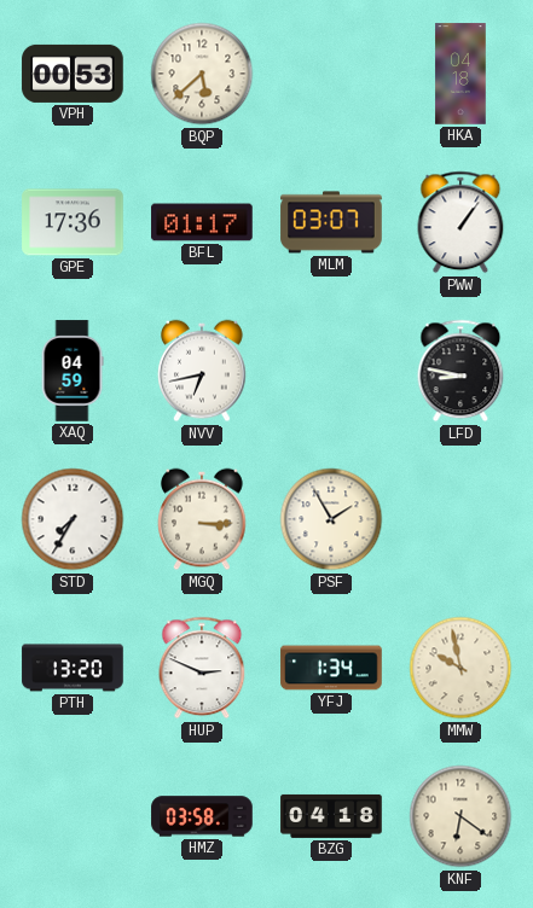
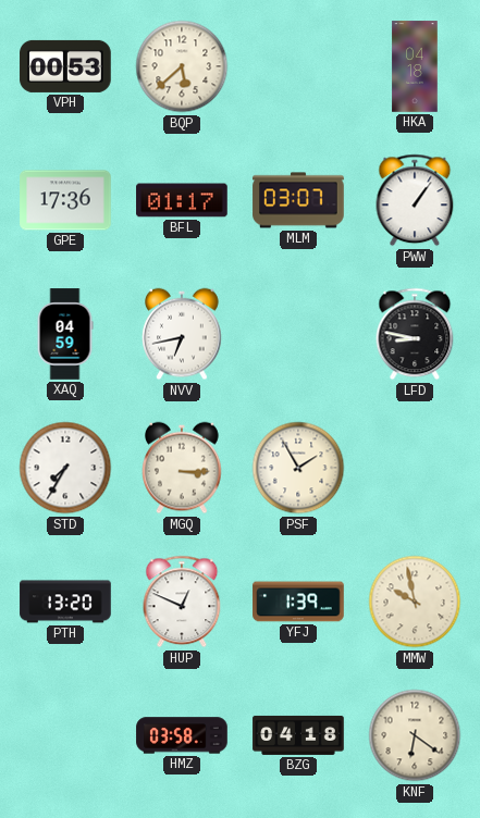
HUP: 2:49 -> 12:49
YFJ: 1:34 -> 1:39
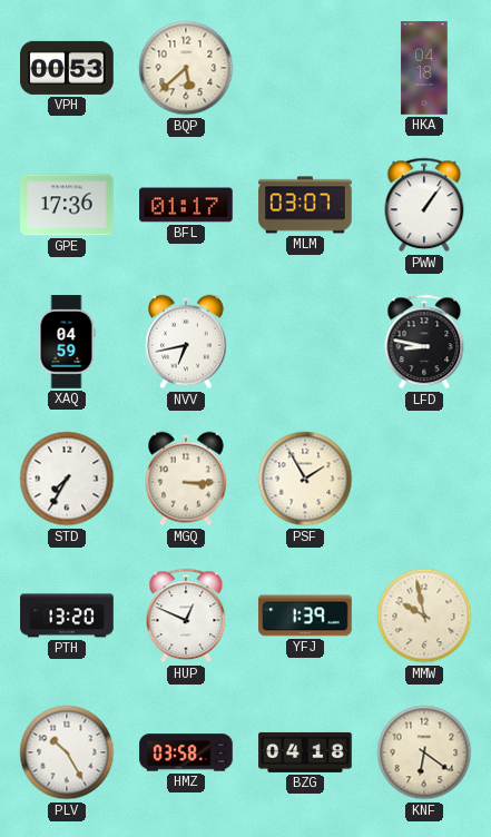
PLV: none -> 10:25
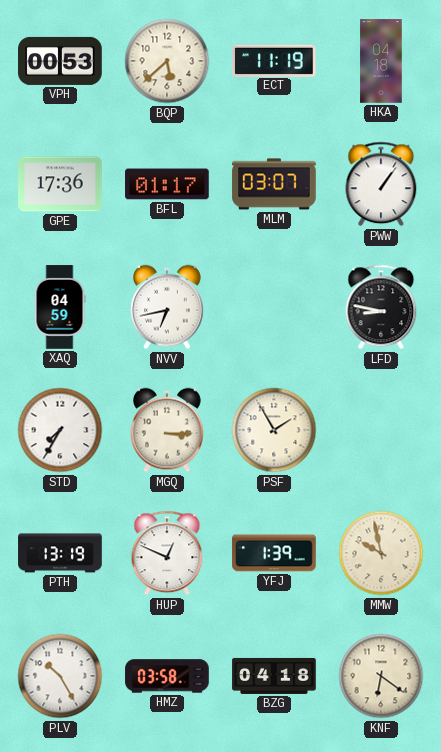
ECT: none -> 11:19
PTH: 13:20 -> 13:19
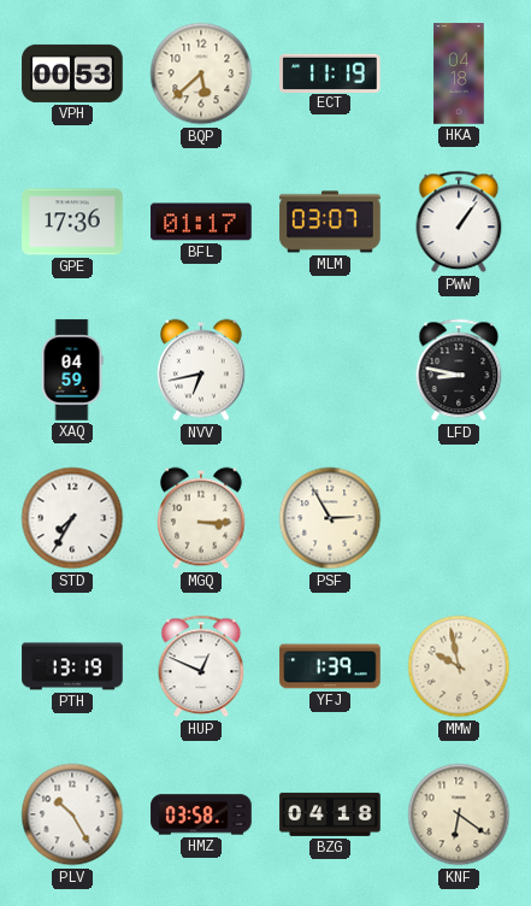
PSF: 1:55 -> 2:55
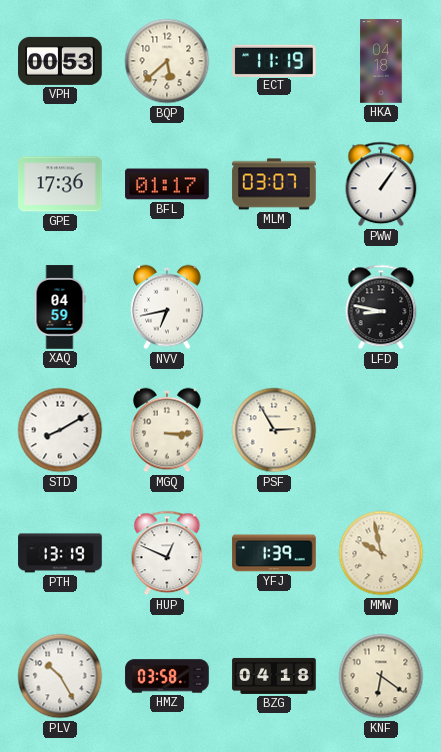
STD: 7:35 -> 8:10
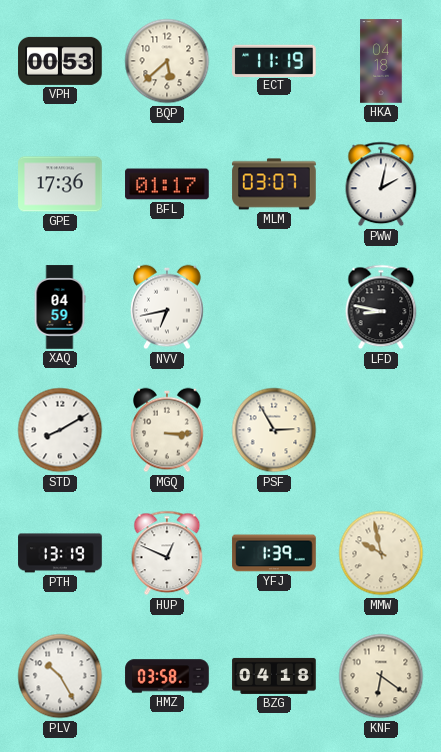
PWW: 1:06 -> 2:02
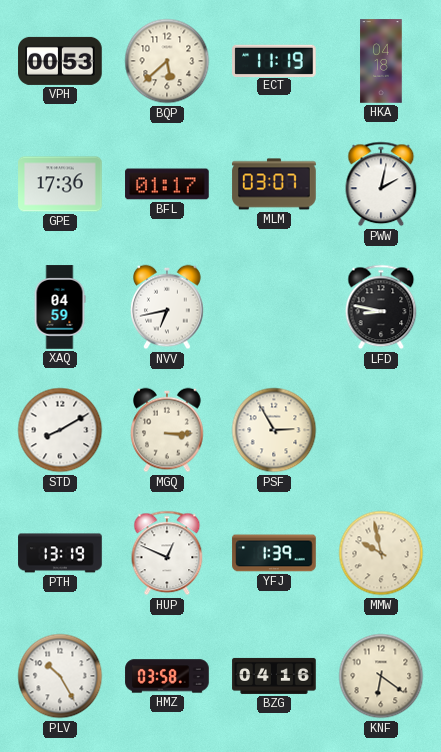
BZG: 04:18 -> 04:16
